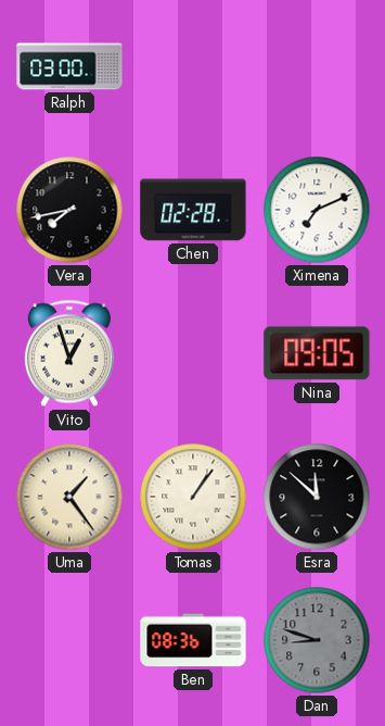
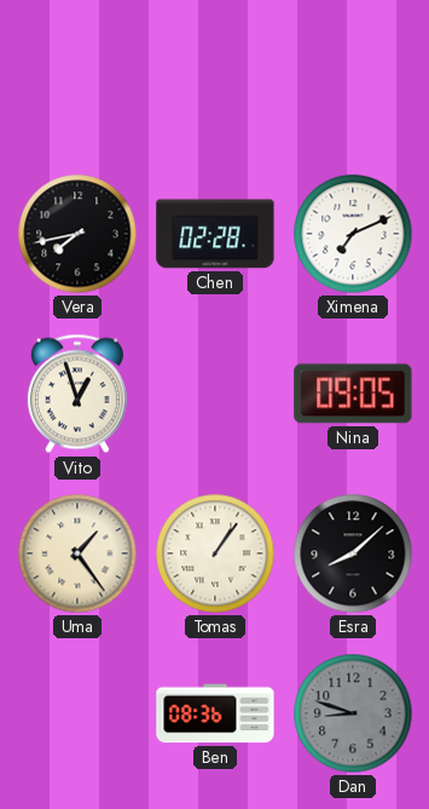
Ralph: 03:00 -> none
Esra: 11:52 -> 8:08
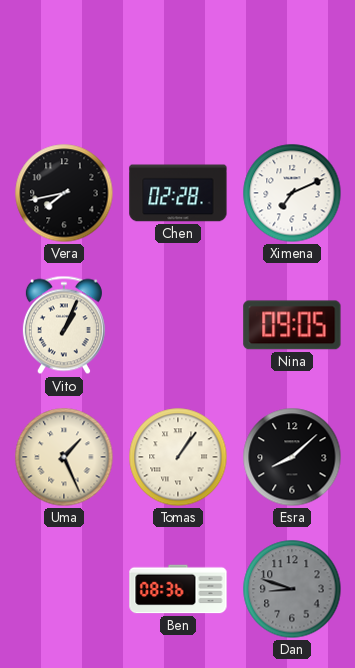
Vito: 12:57 -> 1:04
Uma: 1:24 -> 1:26
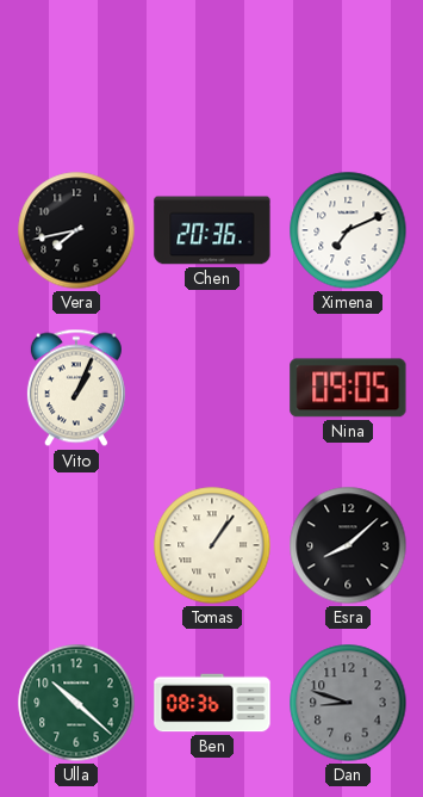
Chen: 02:28 -> 20:36
Uma: 1:26 -> none
Ulla: none -> 10:22
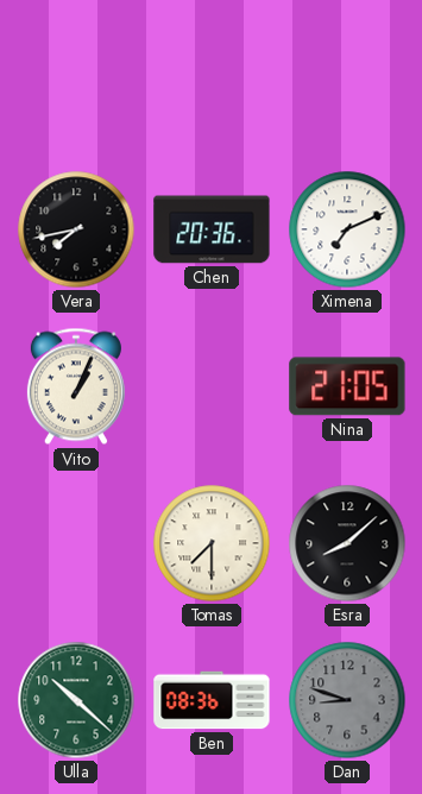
Nina: 09:05 -> 21:05
Tomas: 1:06 -> 7:30
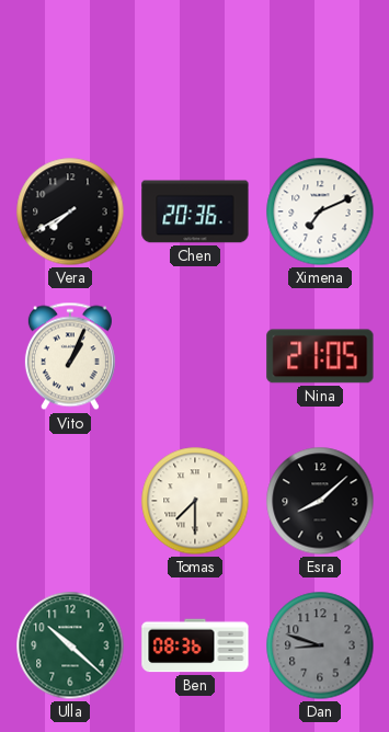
Vera: 7:43 -> 7:40
